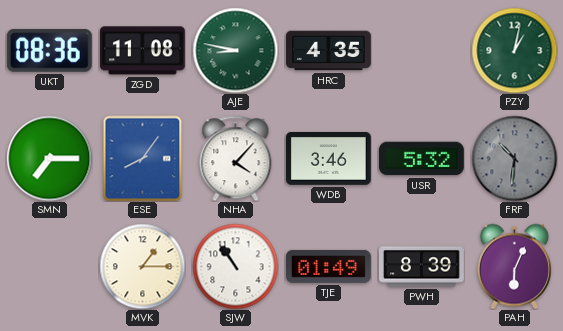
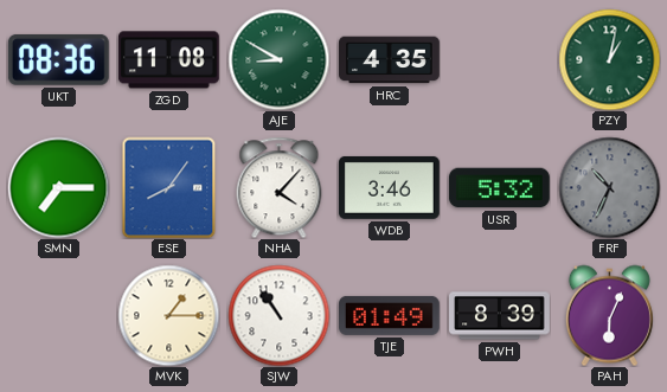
AJE: 8:47 -> 8:50
FRF: 10:31 -> 10:34
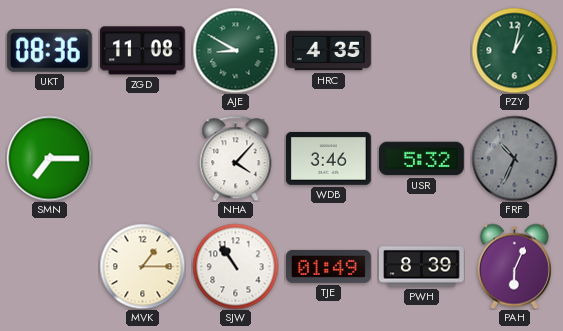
ESE: 8:06 -> none
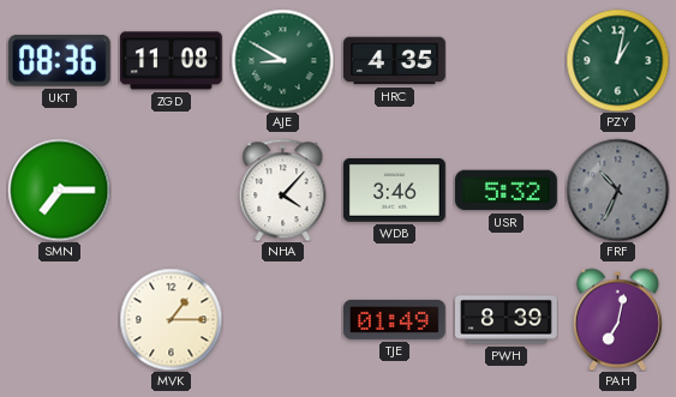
SJW: 10:54 -> none
PAH: 6:04 -> 7:02
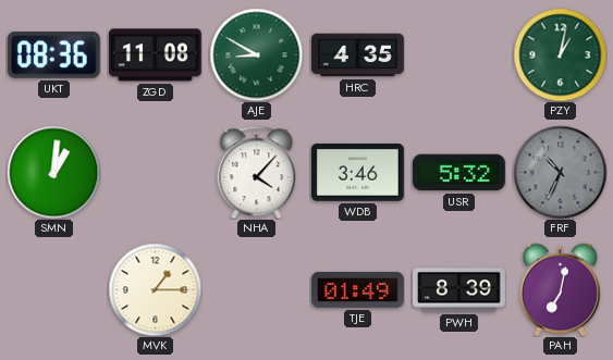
SMN: 7:15 -> 1:01
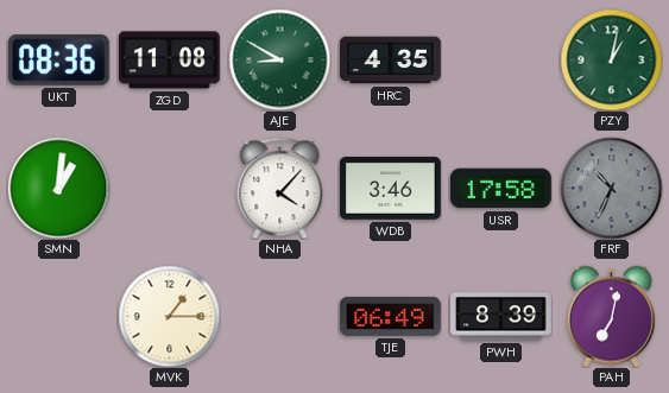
USR: 5:32 -> 17:58
TJE: 01:49 -> 06:49
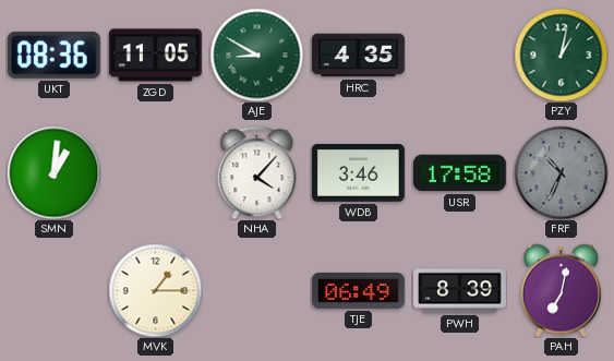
ZGD: 11:08 -> 11:05
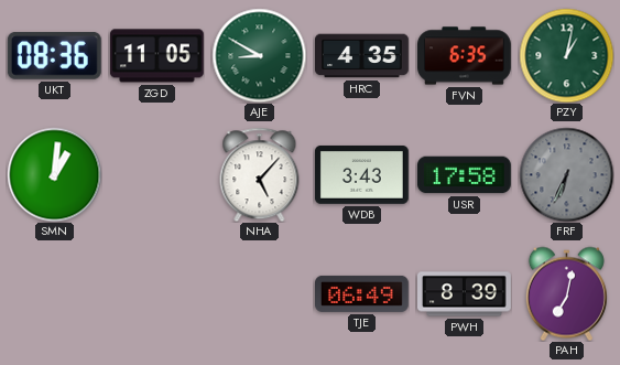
FVN: none -> 6:35
NHA: 4:07 -> 5:07
WDB: 3:46 -> 3:43
FRF: 10:34 -> 6:34
MVK: 1:15 -> none
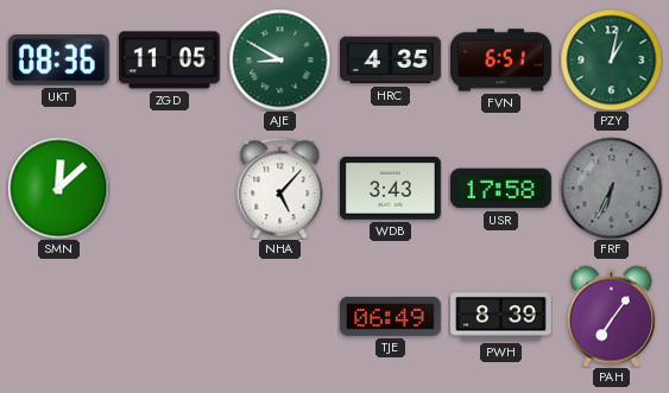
FVN: 6:35 -> 6:51
SMN: 1:01 -> 12:08
PAH: 7:02 -> 7:06
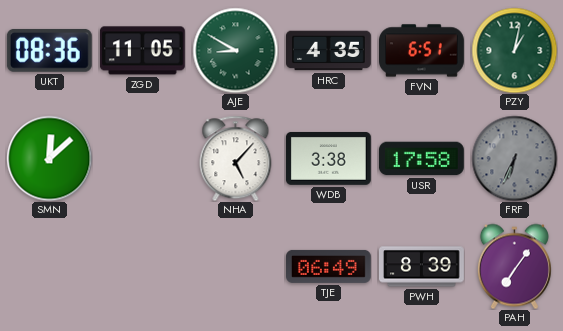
WDB: 3:43 -> 3:38
